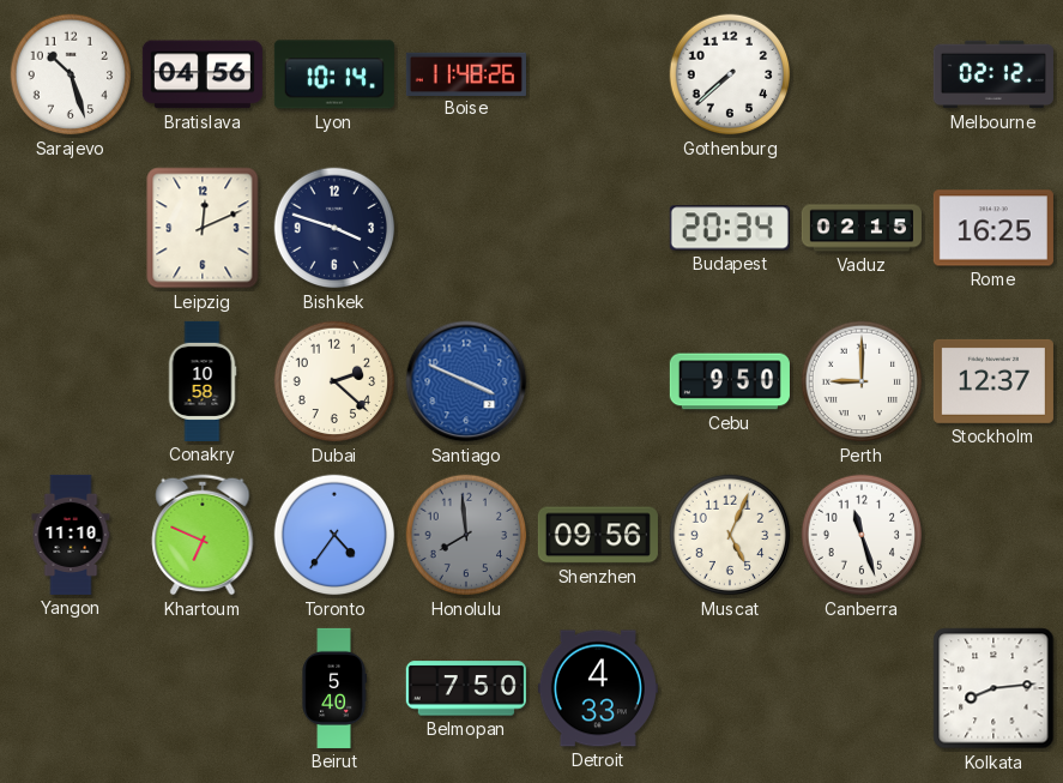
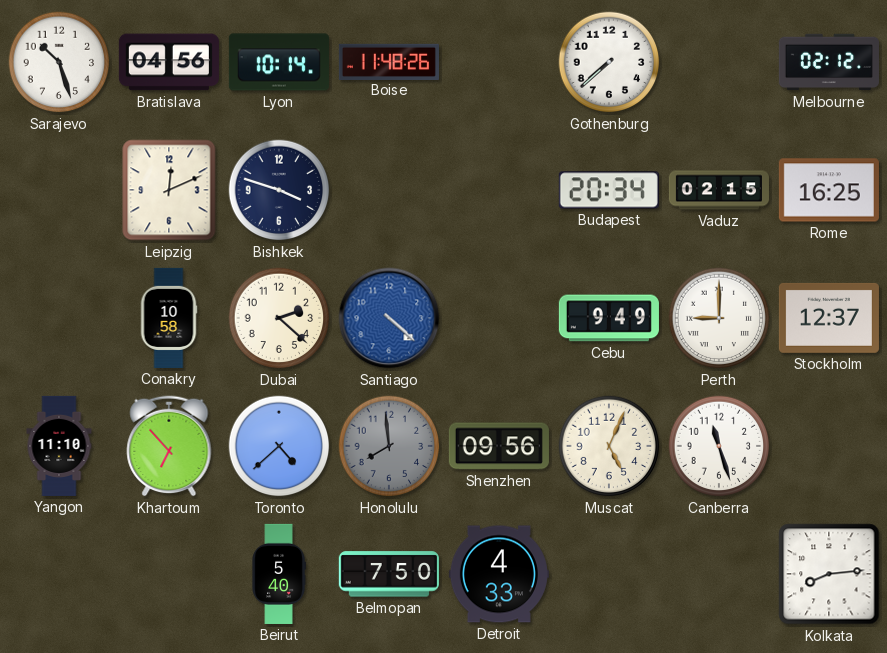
Santiago: 3:49 -> 4:22
Cebu: 9:50 -> 9:49
Khartoum: 6:49 -> 6:53
Toronto: 4:36 -> 4:38
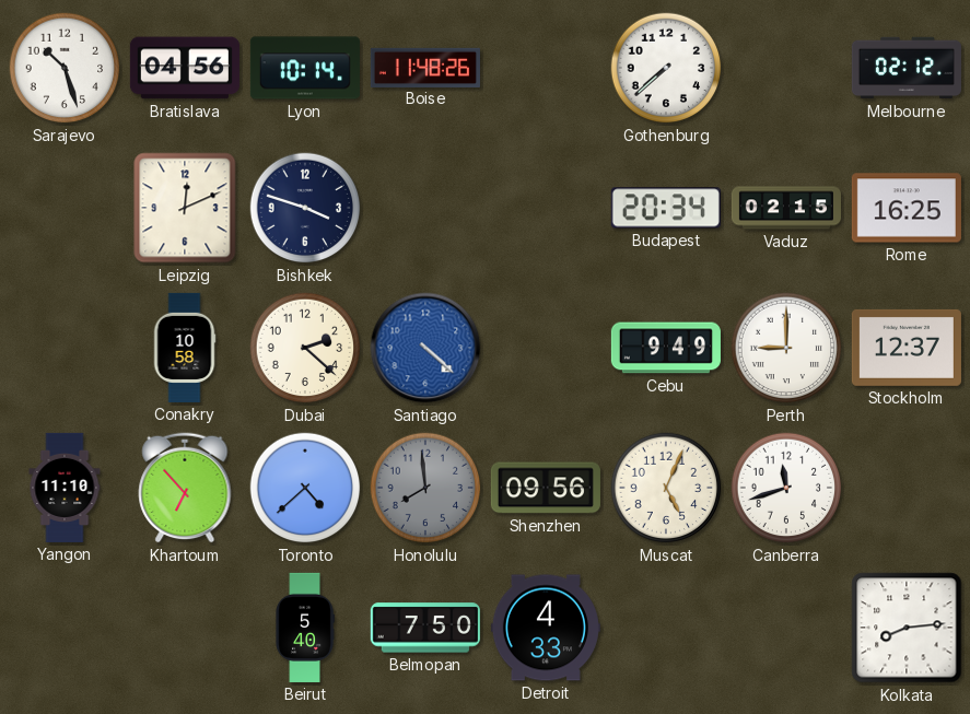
Canberra: 11:27 -> 11:42
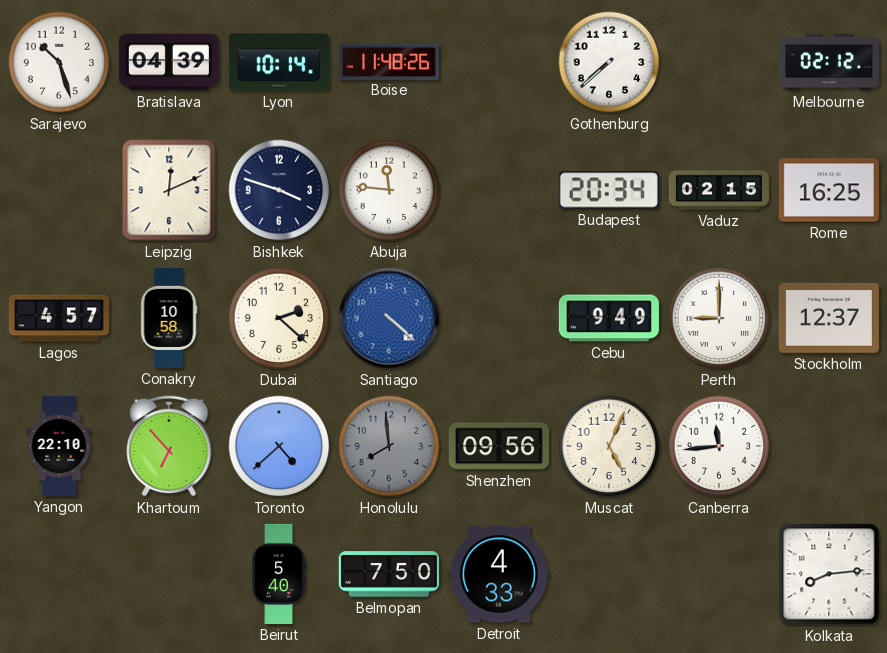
Bratislava: 04:56 -> 04:39
Abuja: none -> 11:46
Lagos: none -> 4:57
Yangon: 11:10 -> 22:10
Canberra: 11:42 -> 11:44
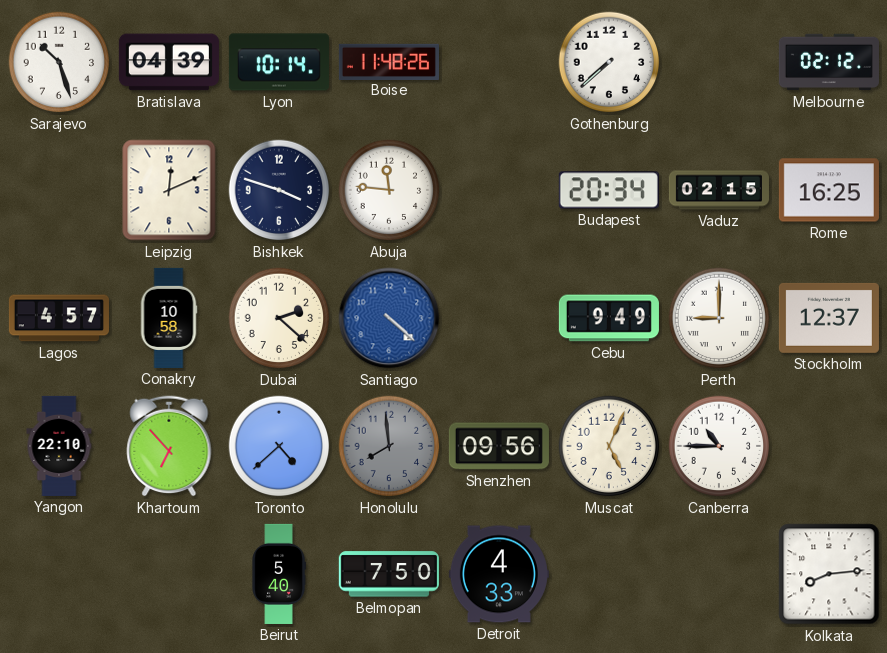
Canberra: 11:44 -> 10:45
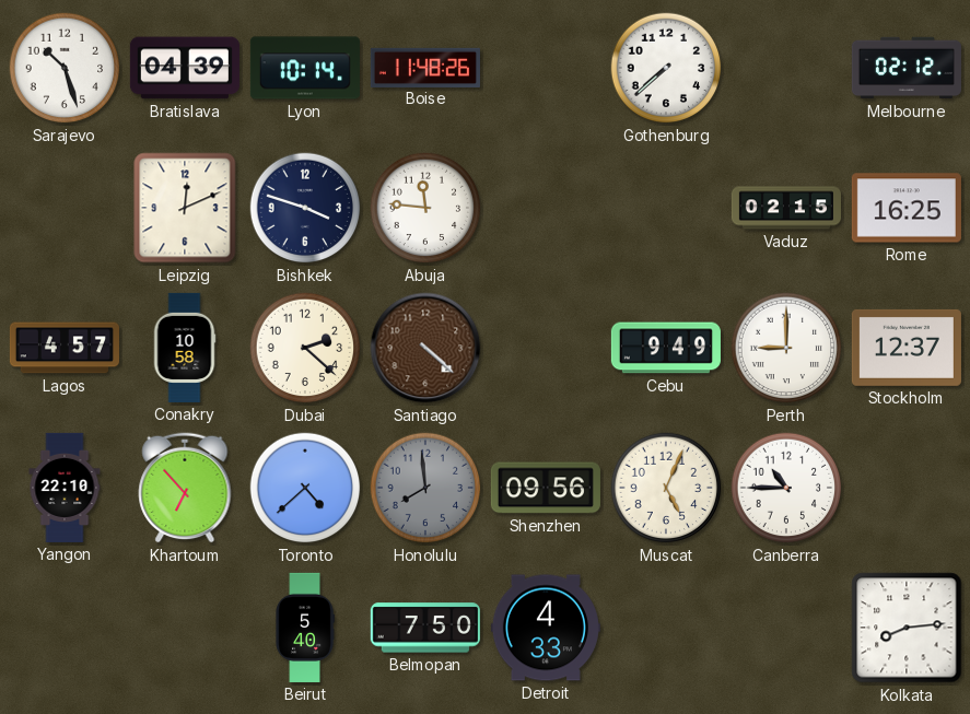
Budapest: 20:34 -> none
Santiago dial: blue -> brown
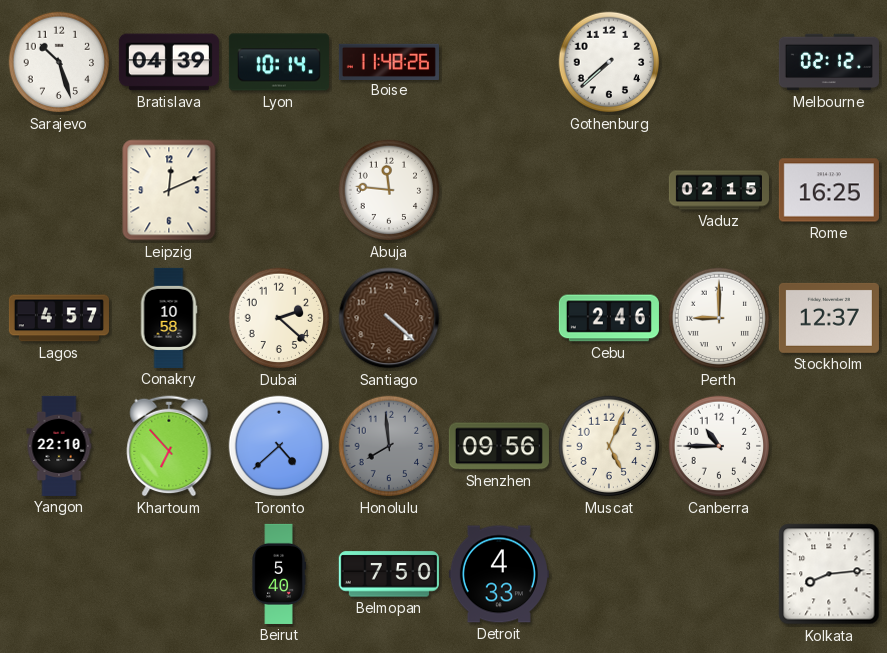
Bishkek: 3:48 -> none
Cebu: 9:49 -> 2:46
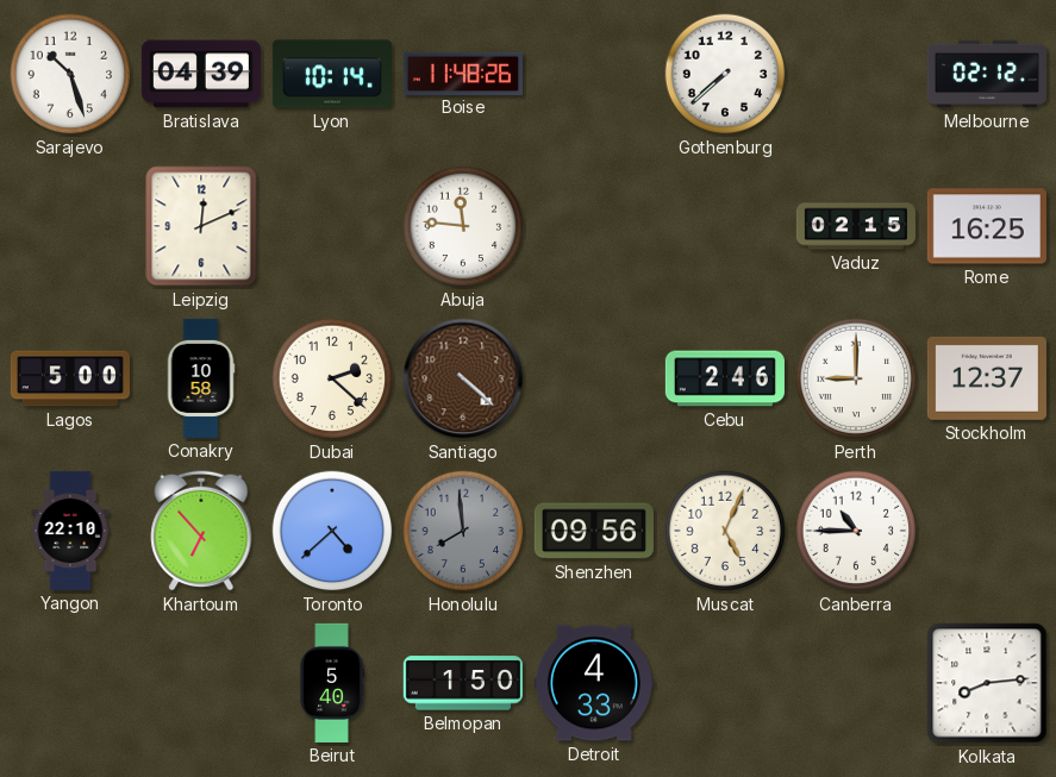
Lagos: 4:57 -> 5:00
Belmopan: 7:50 -> 1:50
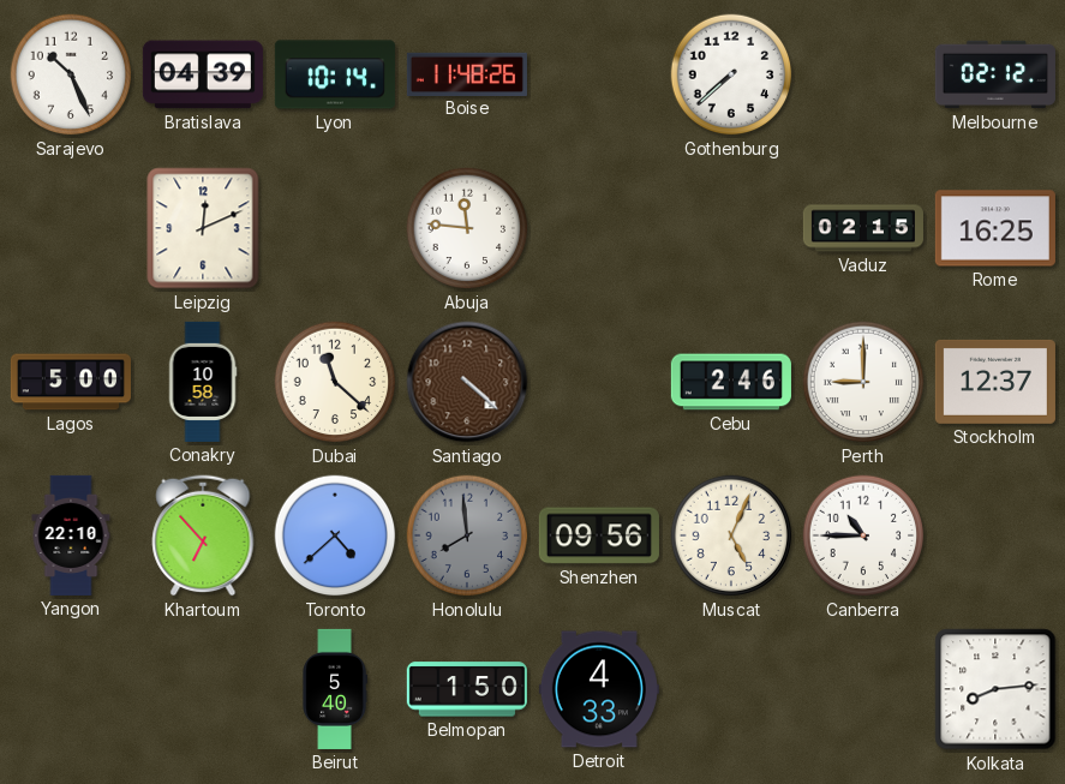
Sarajevo: 10:27 -> 10:26
Dubai: 2:22 -> 11:22
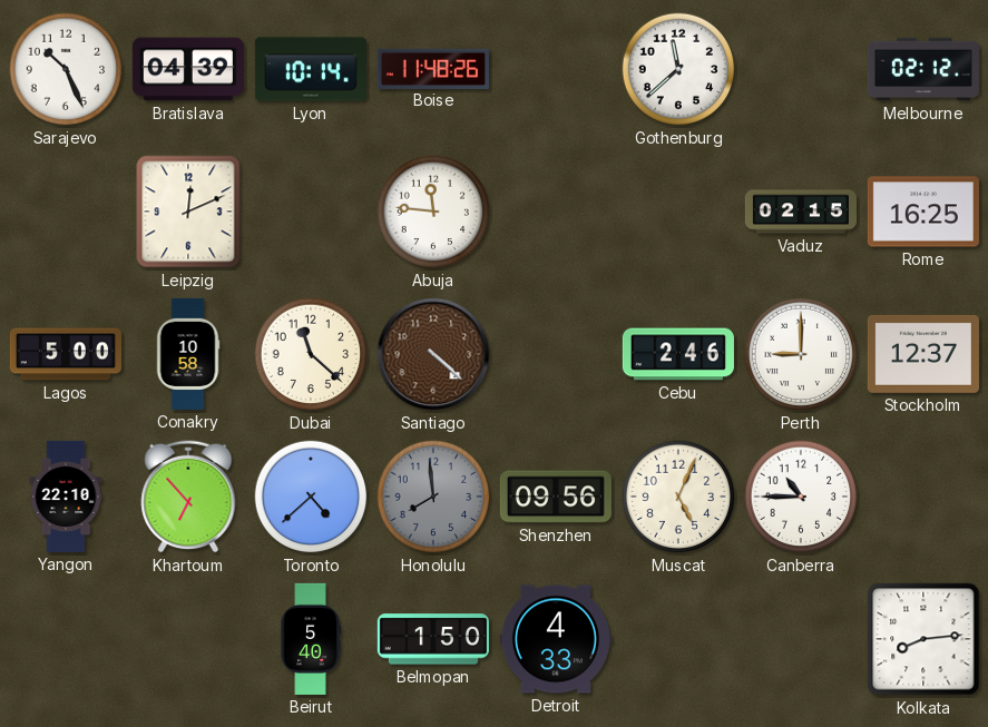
Gothenburg: 7:38 -> 11:38
